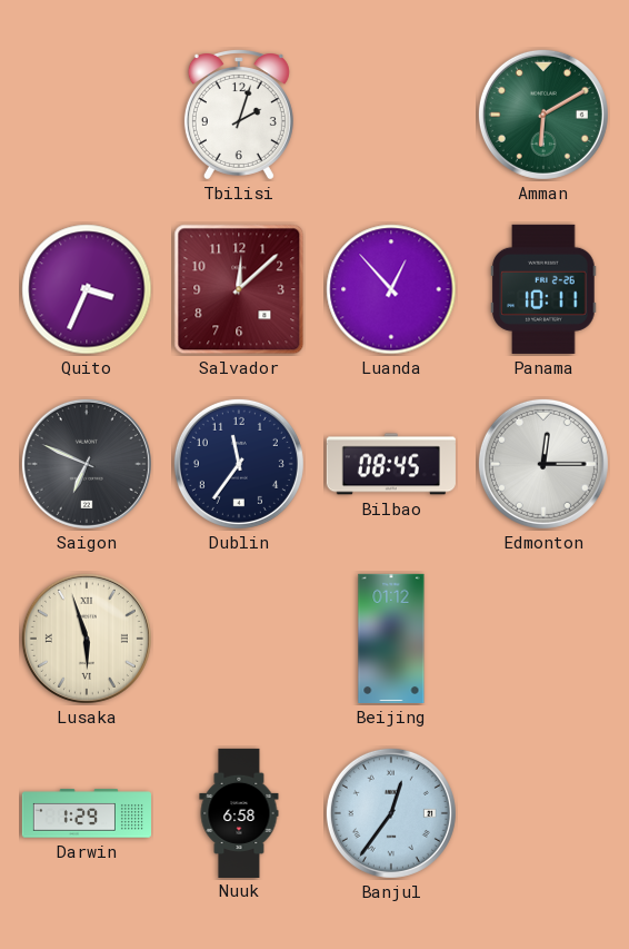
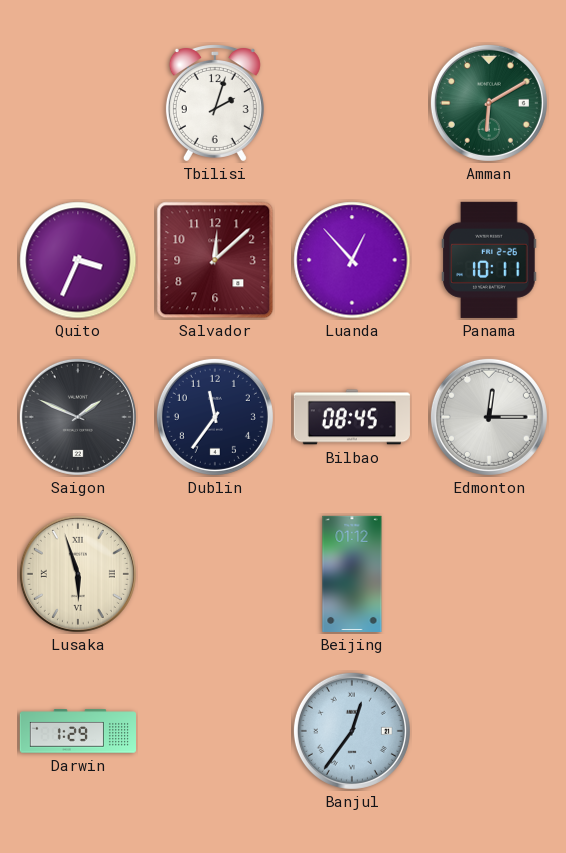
Saigon: 6:49 -> 1:49
Nuuk: 6:58 -> none
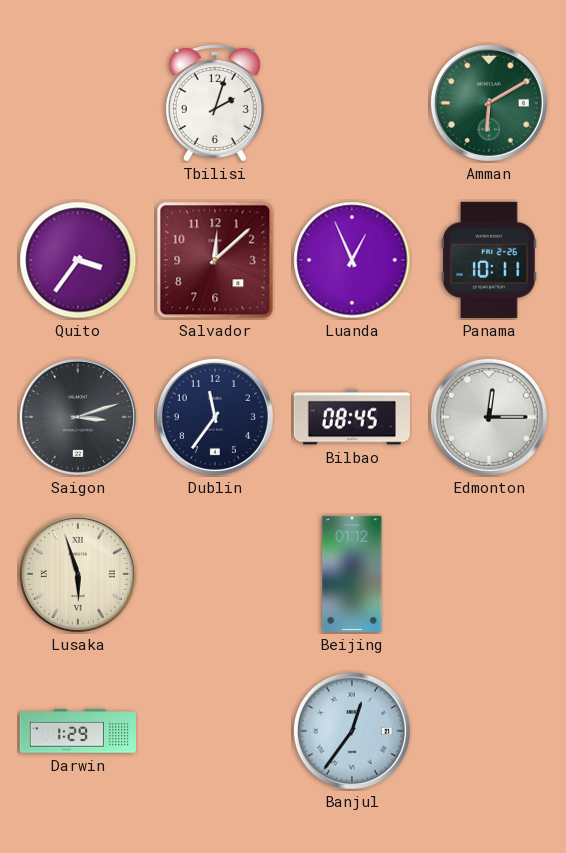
Quito: 3:34 -> 3:36
Luanda: 12:53 -> 12:56
Saigon: 1:49 -> 3:12
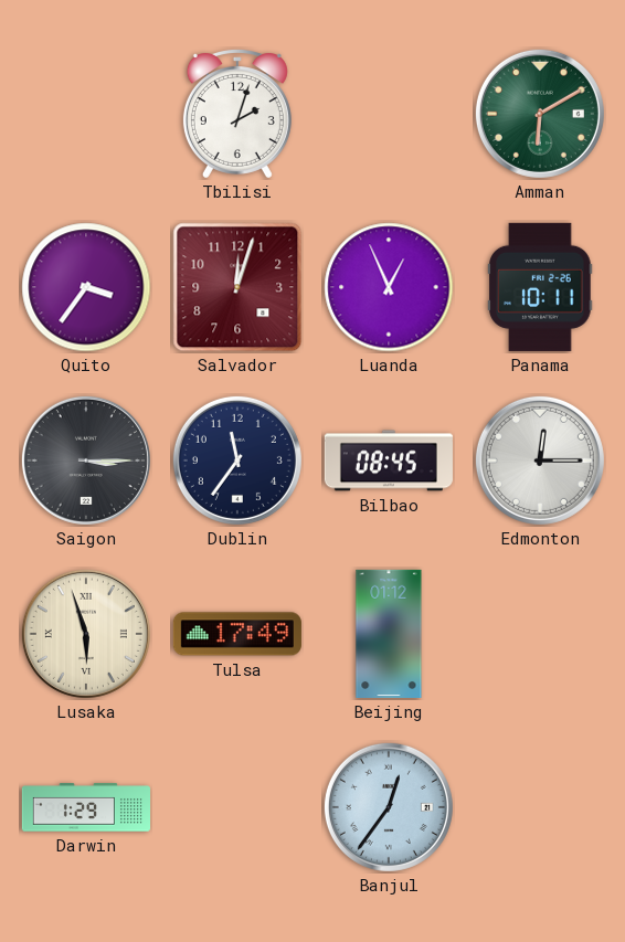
Salvador: 12:08 -> 12:03
Saigon: 3:12 -> 3:15
Tulsa: none -> 17:49
